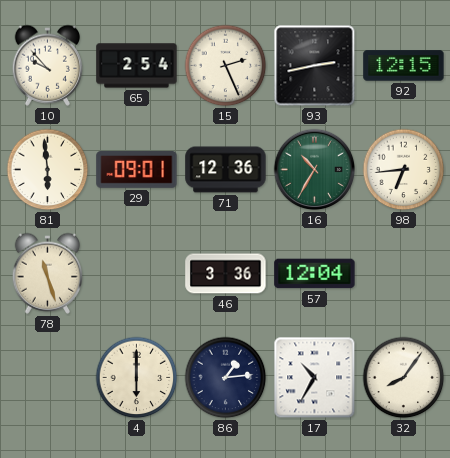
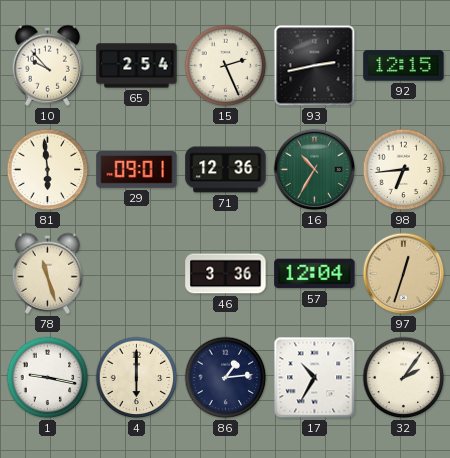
97: none -> 12:33
1: none -> 9:17
32: 8:06 -> 2:06
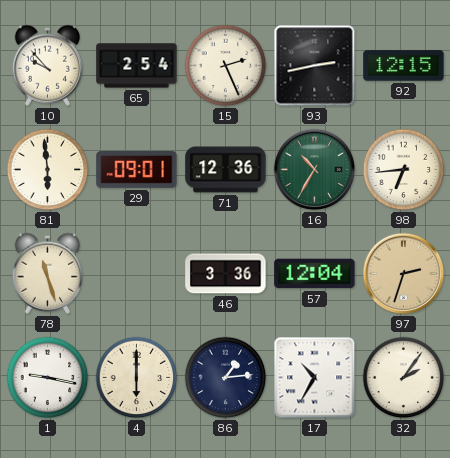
97: 12:33 -> 2:33
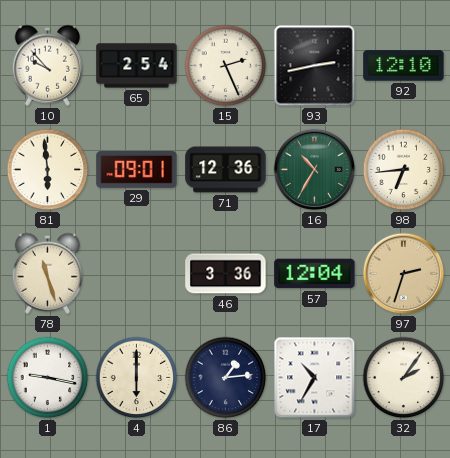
92: 12:15 -> 12:10
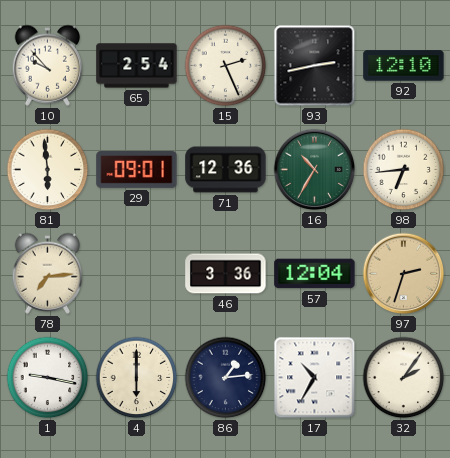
78: 11:27 -> 7:14
